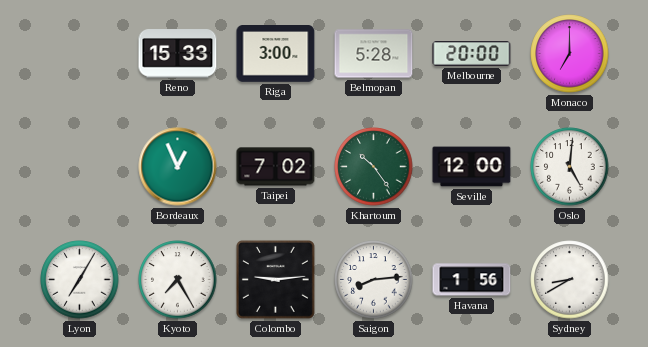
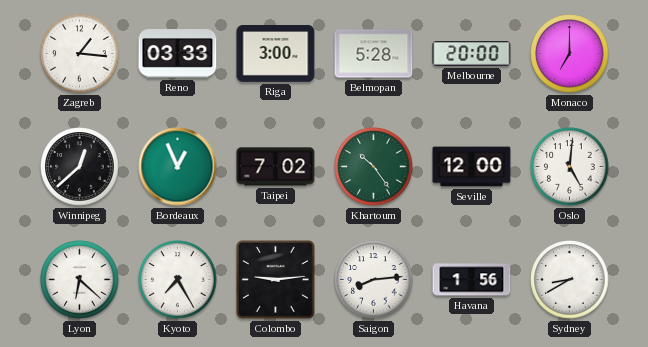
Zagreb: none -> 1:16
Reno: 15:33 -> 03:33
Winnipeg: none -> 12:38
Lyon: 7:05 -> 6:22
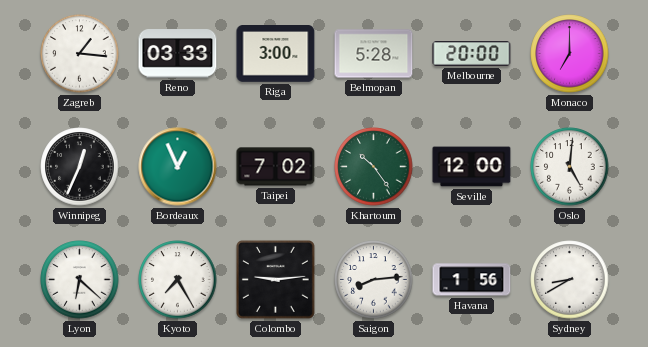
Winnipeg: 12:38 -> 12:34
